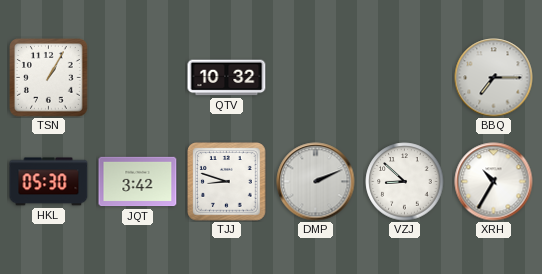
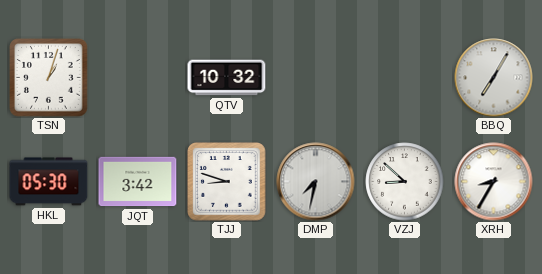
TSN: 1:05 -> 1:03
BBQ: 7:15 -> 7:05
DMP: 2:11 -> 7:32
XRH: 10:35 -> 8:35
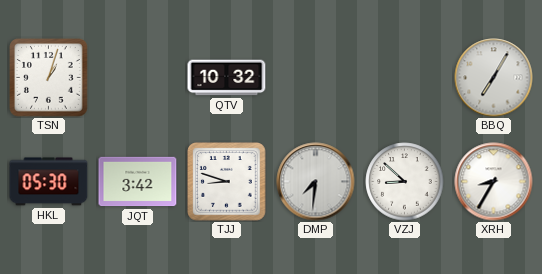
DMP: 7:32 -> 7:31
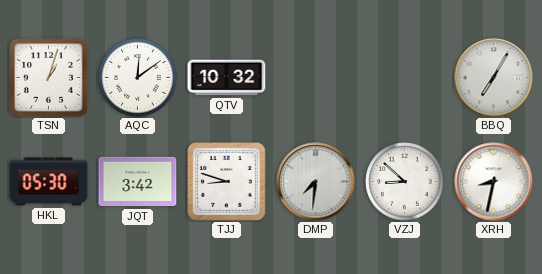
AQC: none -> 12:09
XRH: 8:35 -> 8:32
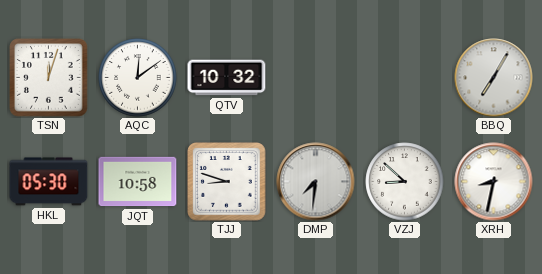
TSN: 1:03 -> 12:03
JQT: 3:42 -> 10:58
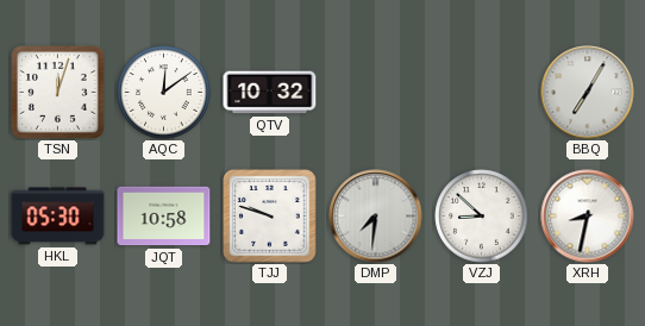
TJJ: 8:48 -> 9:48
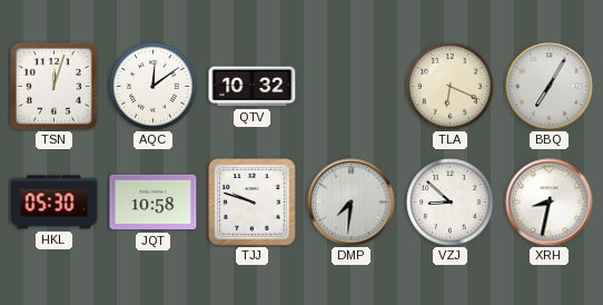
TLA: none -> 6:19
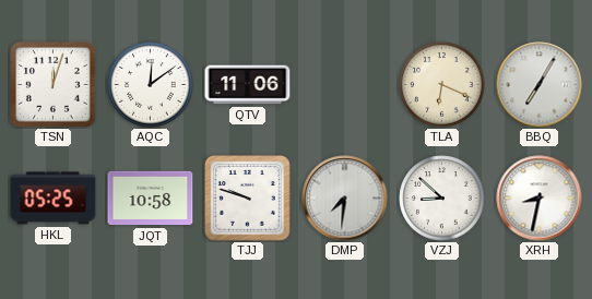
QTV: 10:32 -> 11:06
HKL: 05:30 -> 05:25
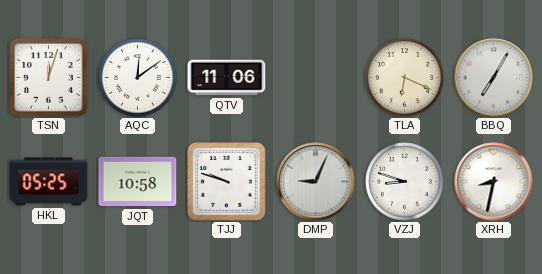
DMP: 7:31 -> 9:04
VZJ: 8:52 -> 8:48
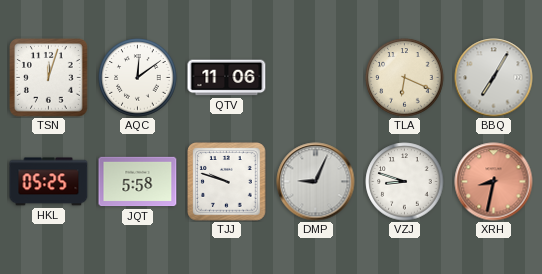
JQT: 10:58 -> 5:58
XRH dial: white -> salmon
